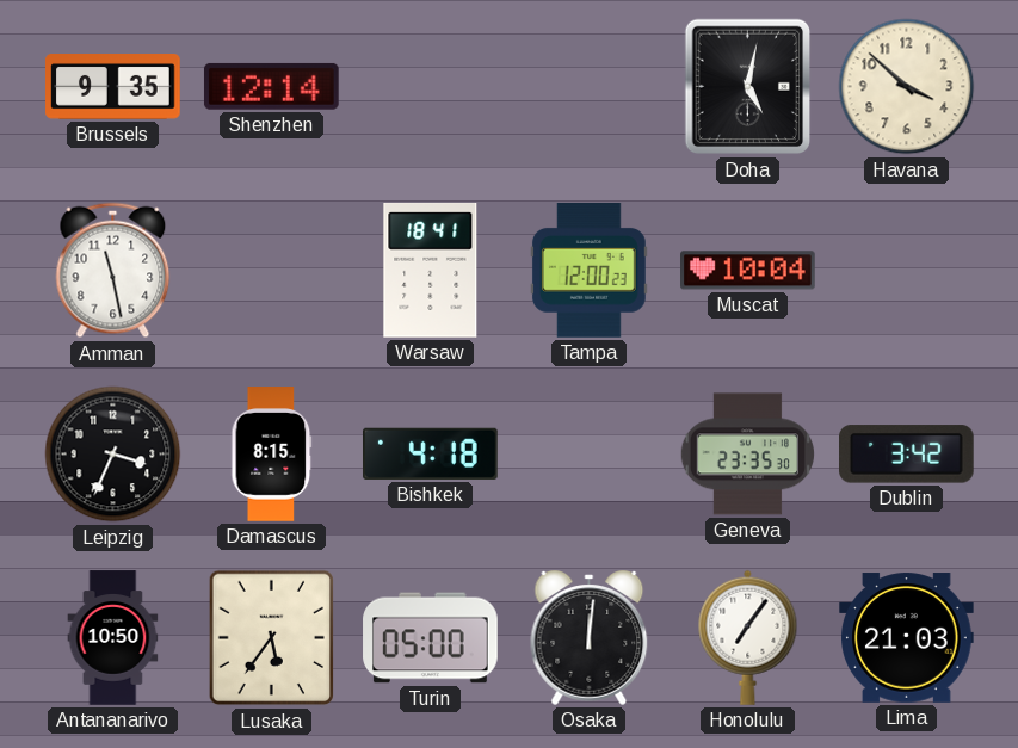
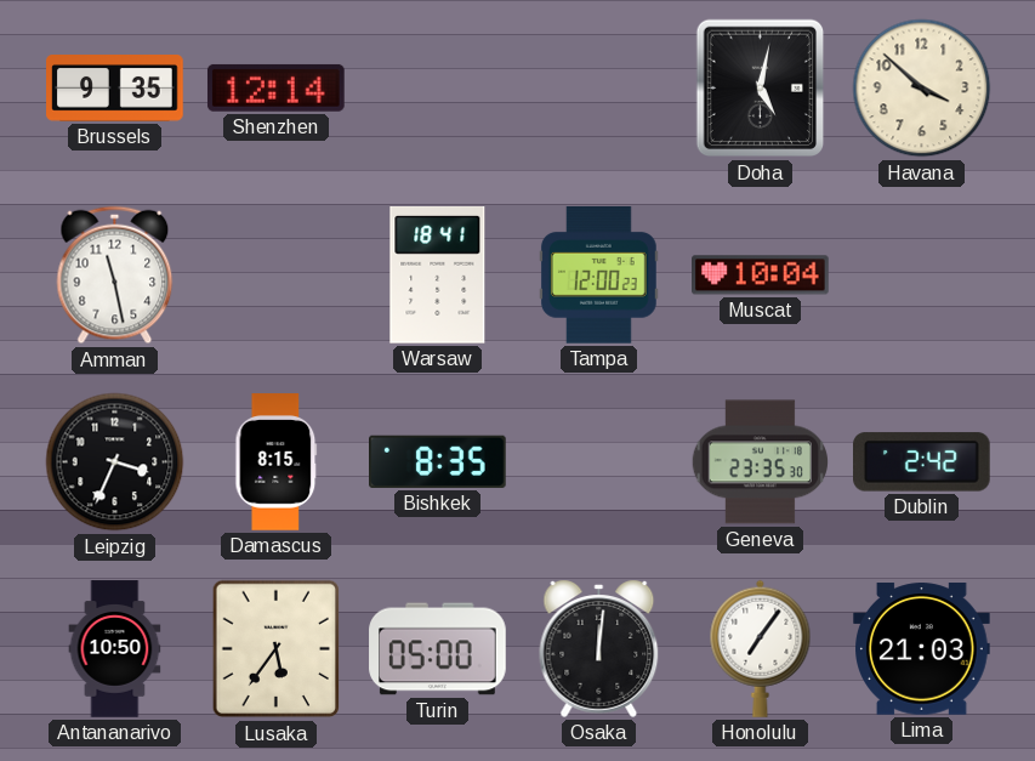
Bishkek: 4:18 -> 8:35
Dublin: 3:42 -> 2:42
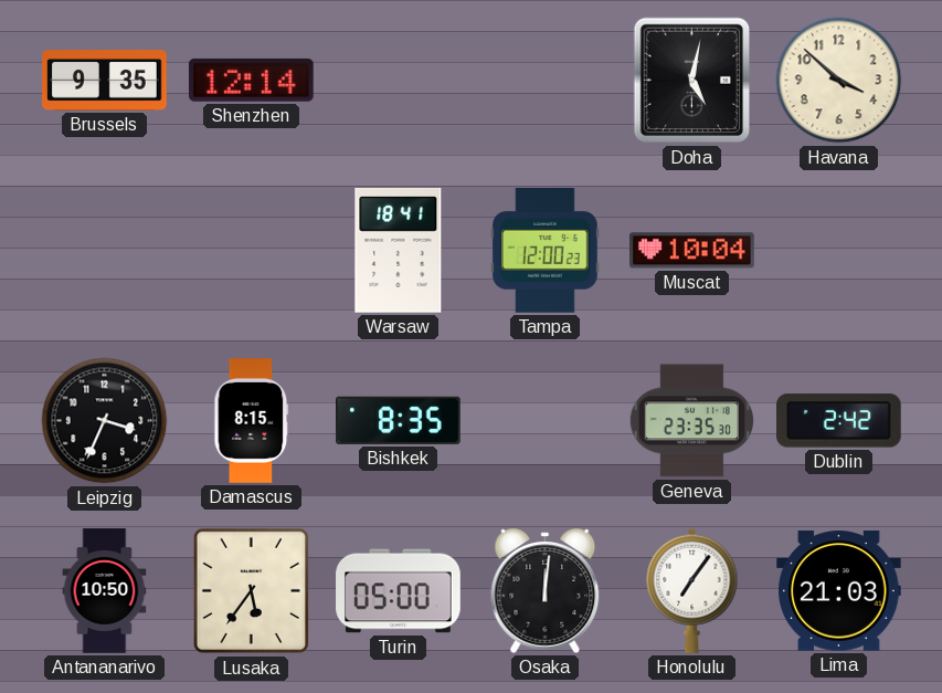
Amman: 11:28 -> none
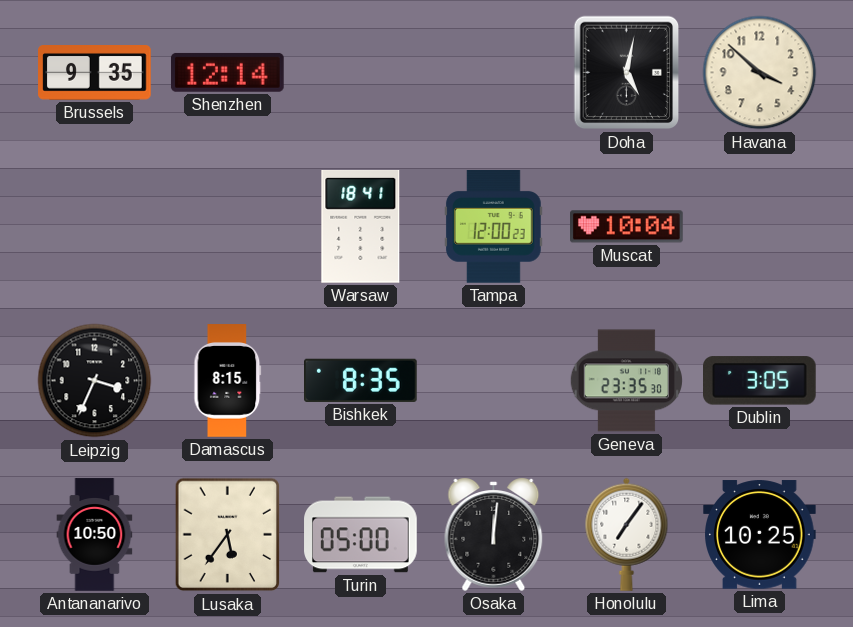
Dublin: 2:42 -> 3:05
Lima: 21:03 -> 10:25
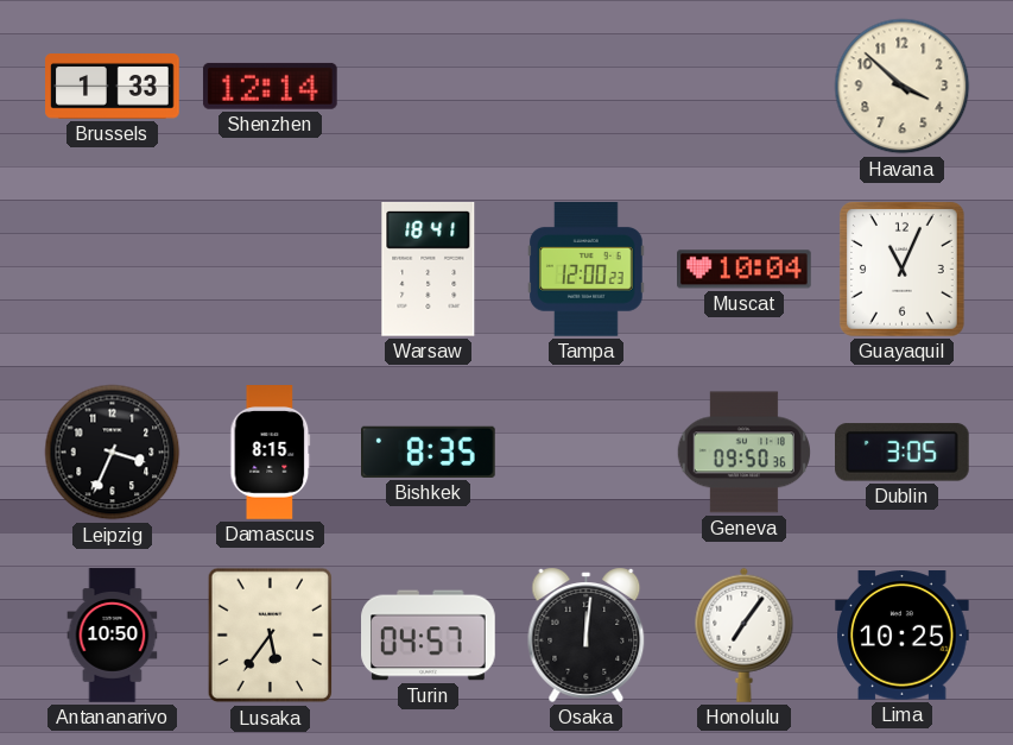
Brussels: 9:35 -> 1:33
Doha: 5:02 -> none
Guayaquil: none -> 11:04
Geneva: 23:35 -> 09:50
Turin: 05:00 -> 04:57
